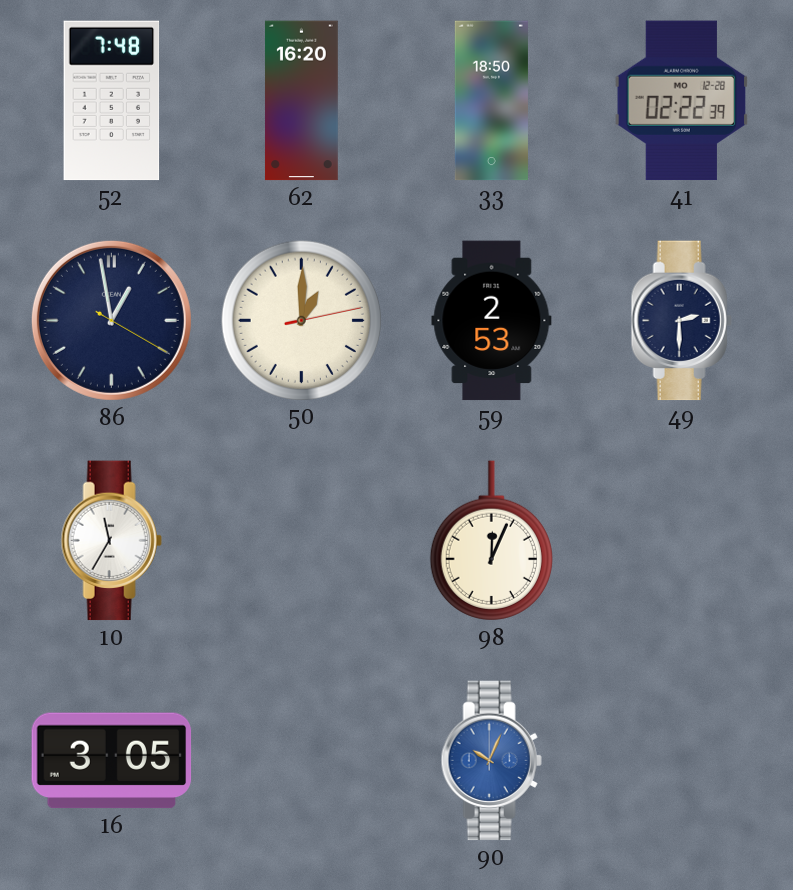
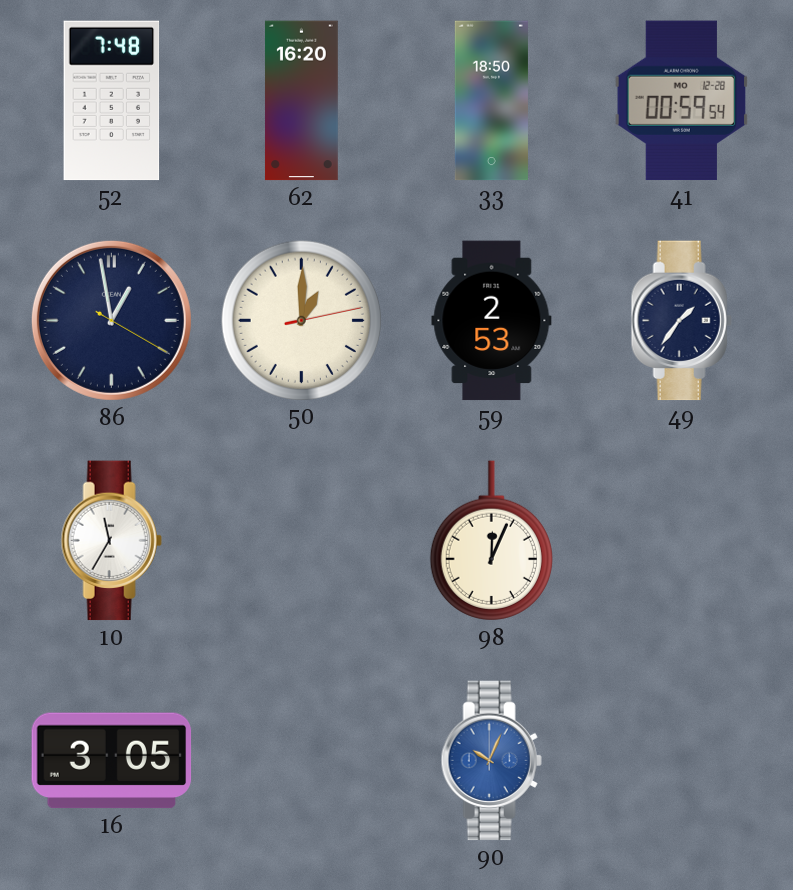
41: 02:22 -> 00:59
49: 2:30 -> 1:36
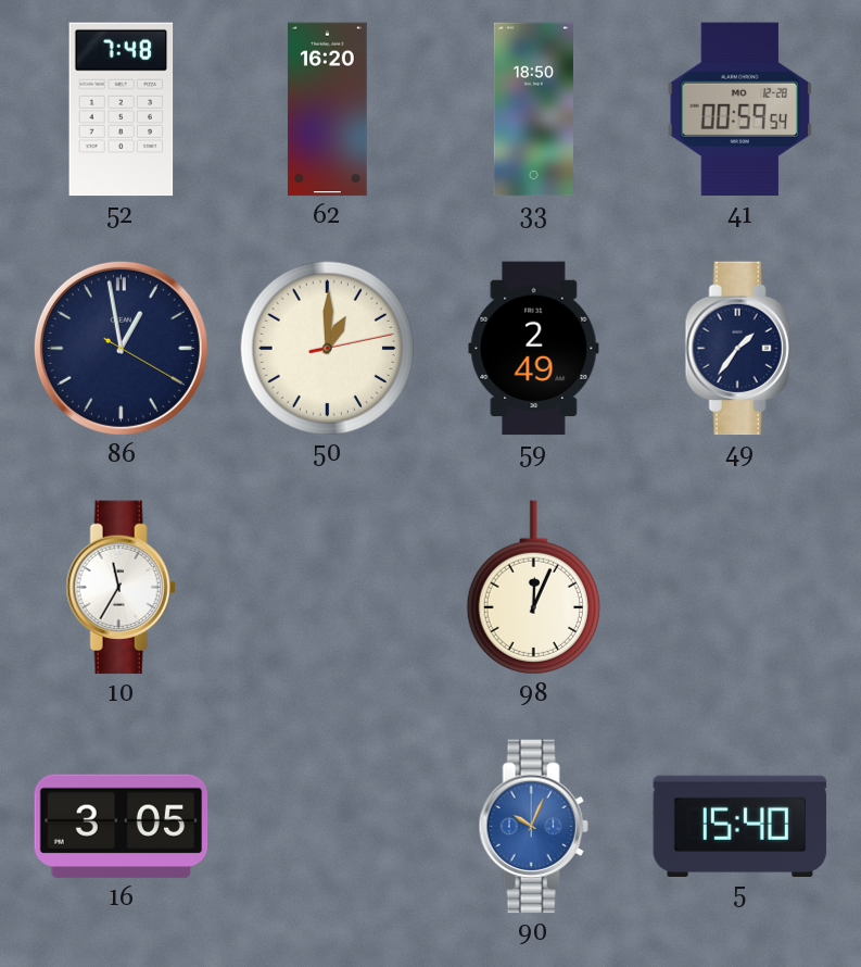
59: 2:53 -> 2:49
5: none -> 15:40
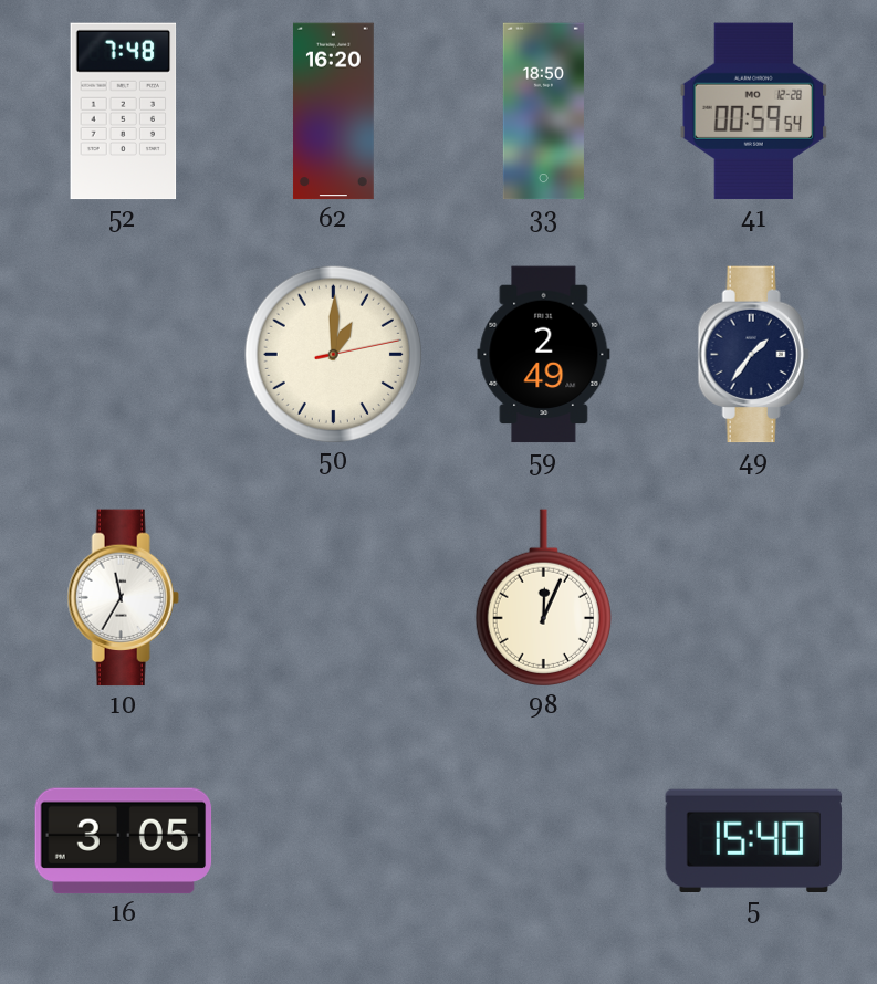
86: 12:58 -> none
90: 10:04 -> none
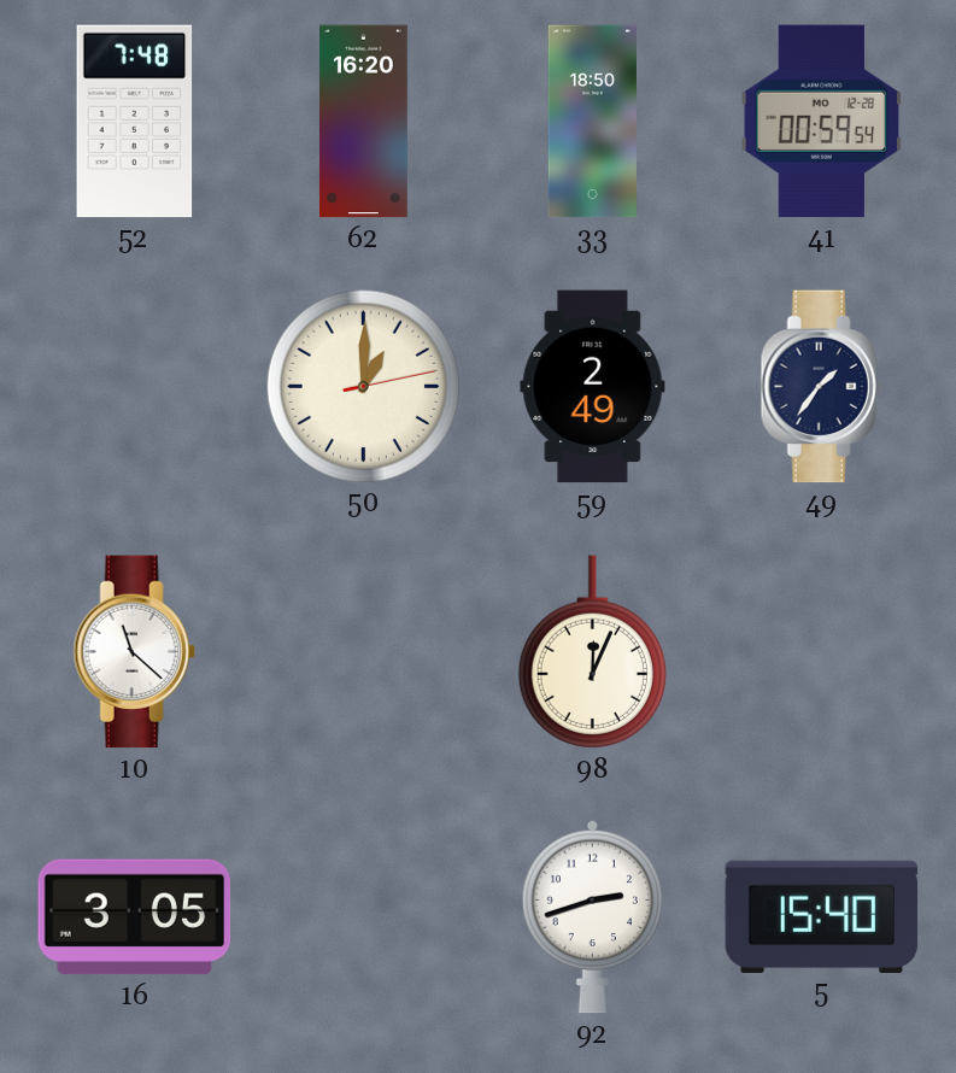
10: 11:35 -> 11:22
92: none -> 2:42
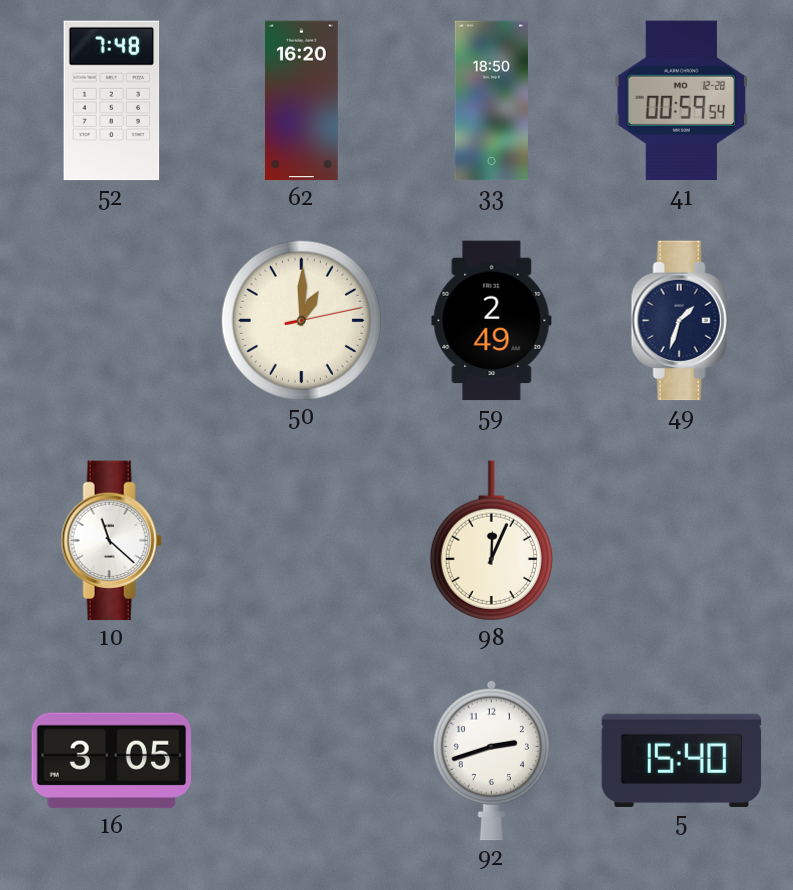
49: 1:36 -> 1:33
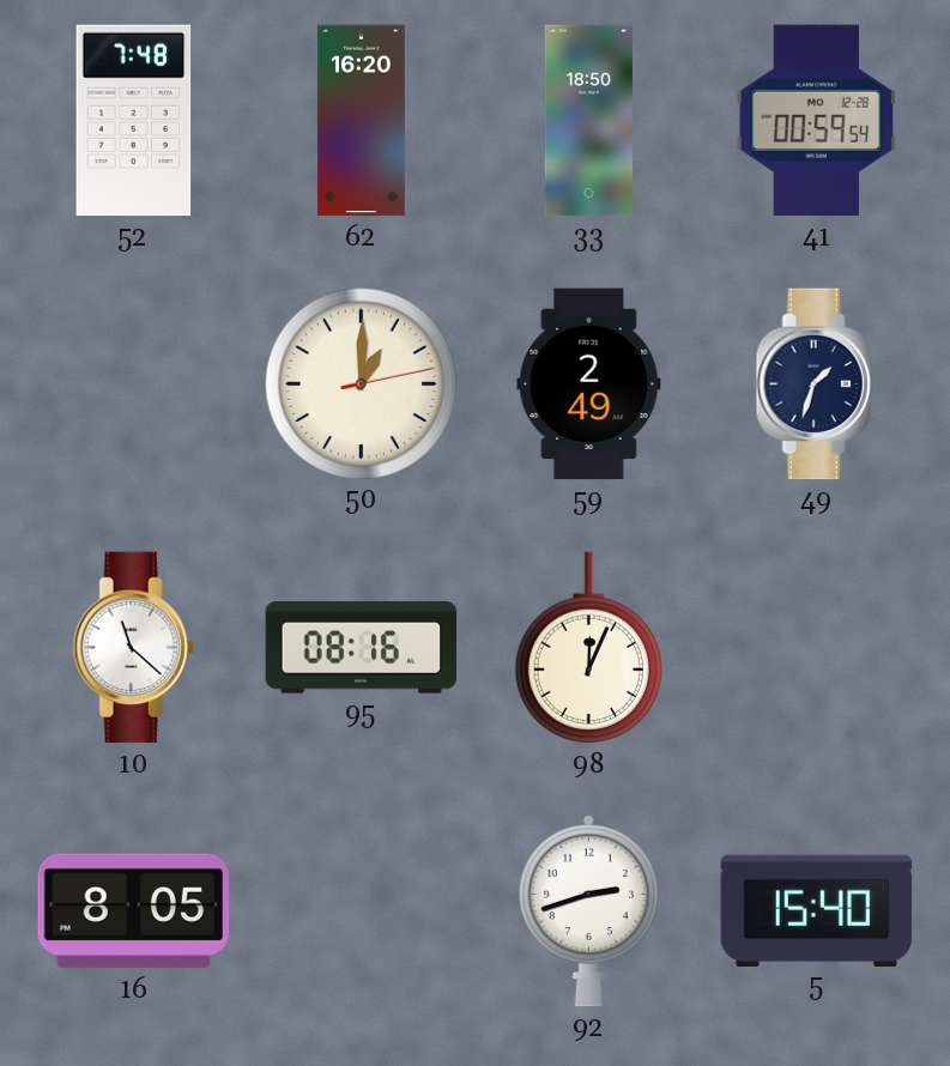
95: none -> 08:16
16: 3:05 -> 8:05
